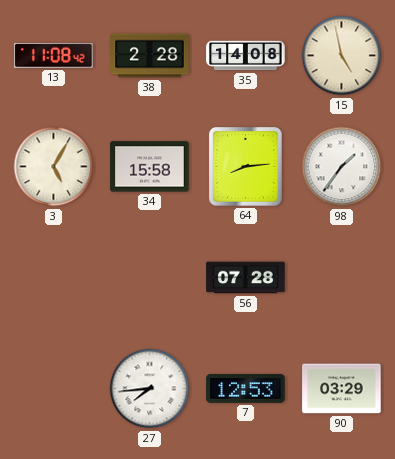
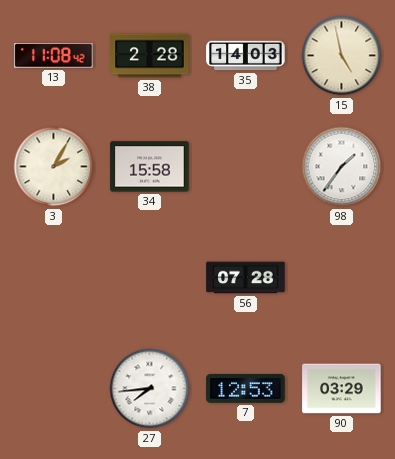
35: 14:08 -> 14:03
3: 5:05 -> 2:05
64: 8:14 -> none
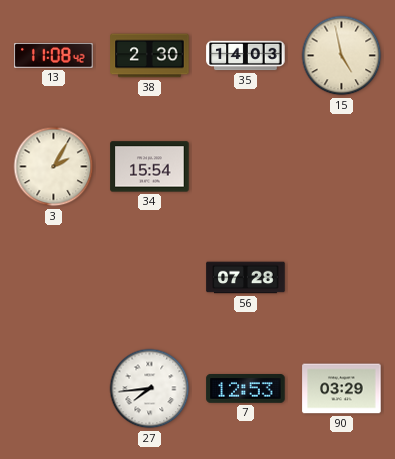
38: 2:28 -> 2:30
34: 15:58 -> 15:54
98: 1:36 -> none
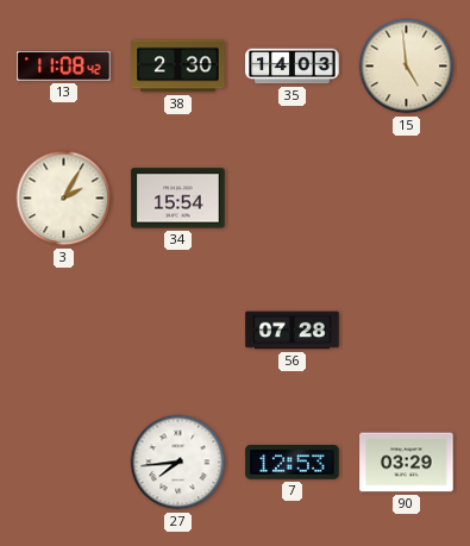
15: 4:58 -> 4:59
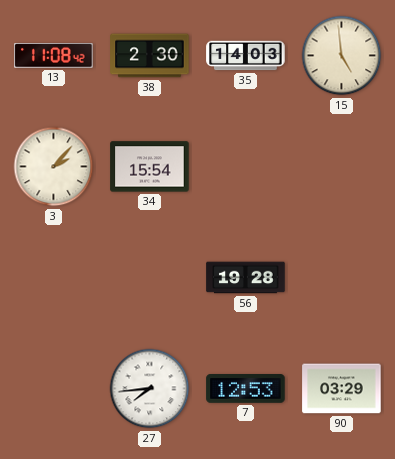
3: 2:05 -> 2:07
56: 07:28 -> 19:28
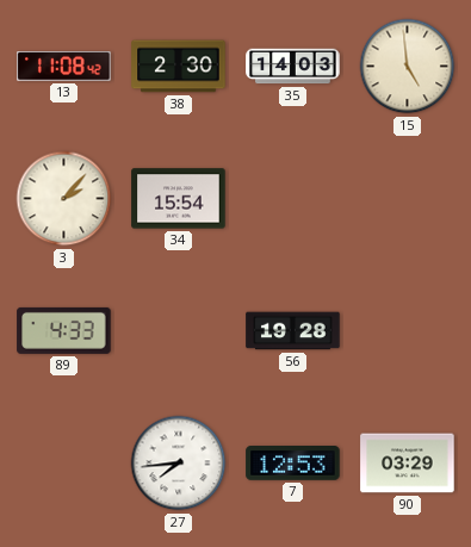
89: none -> 4:33
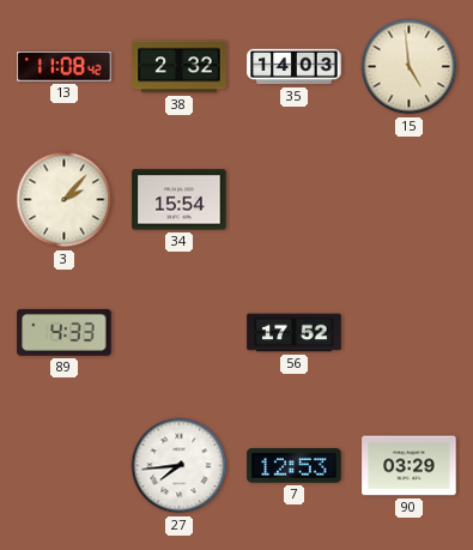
38: 2:30 -> 2:32
56: 19:28 -> 17:52
